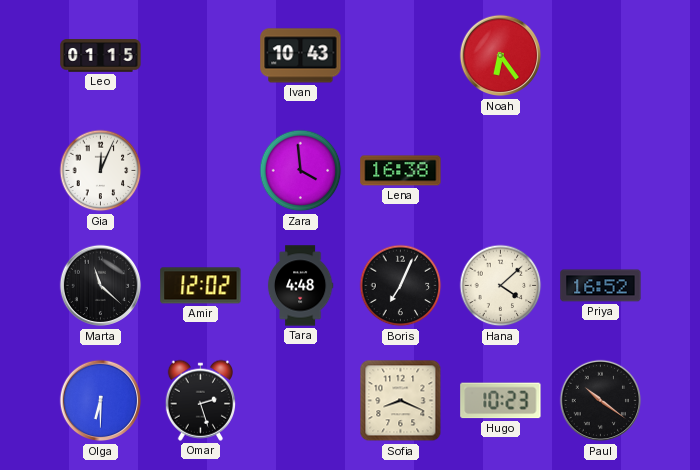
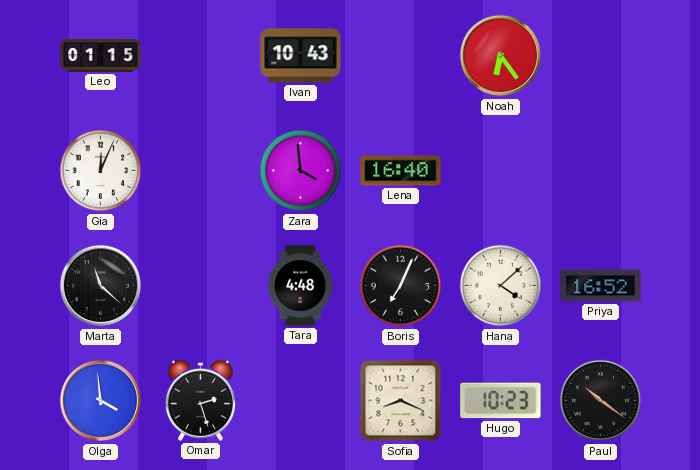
Lena: 16:38 -> 16:40
Amir: 12:02 -> none
Olga: 6:30 -> 3:59
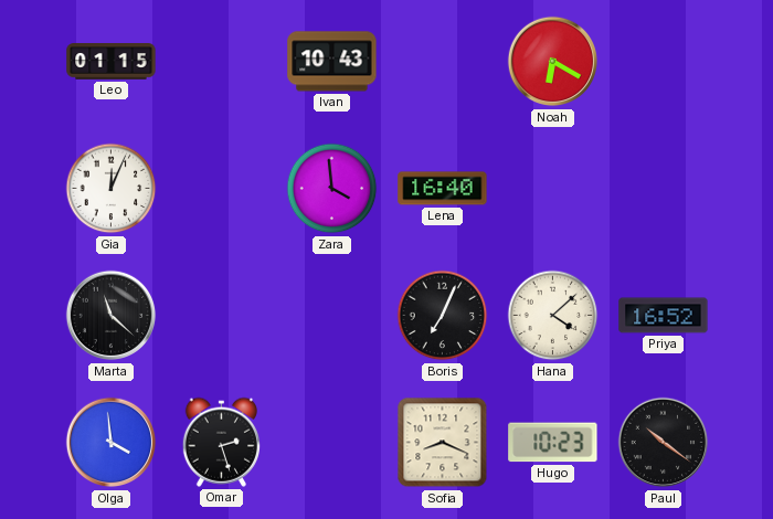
Noah: 6:24 -> 6:20
Tara: 4:48 -> none
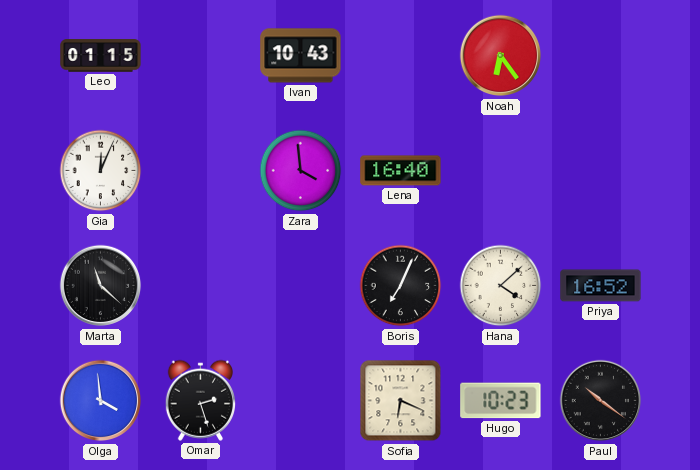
Noah: 6:20 -> 6:24
Sofia: 8:19 -> 6:19
